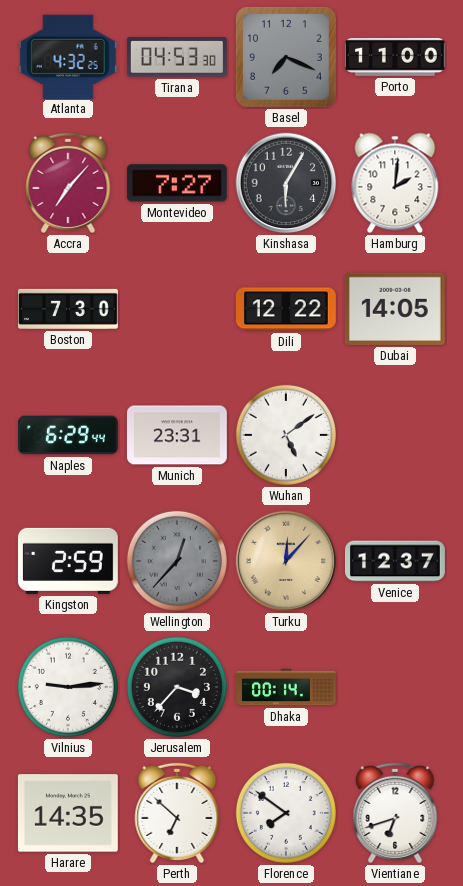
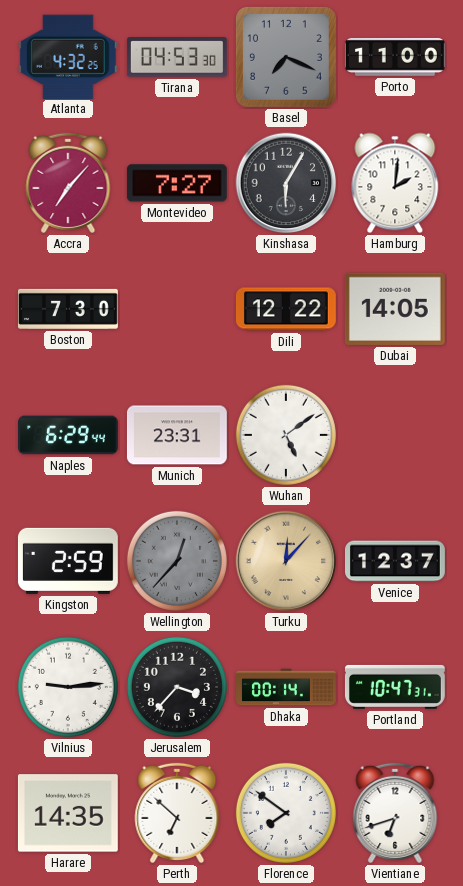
Portland: none -> 10:47
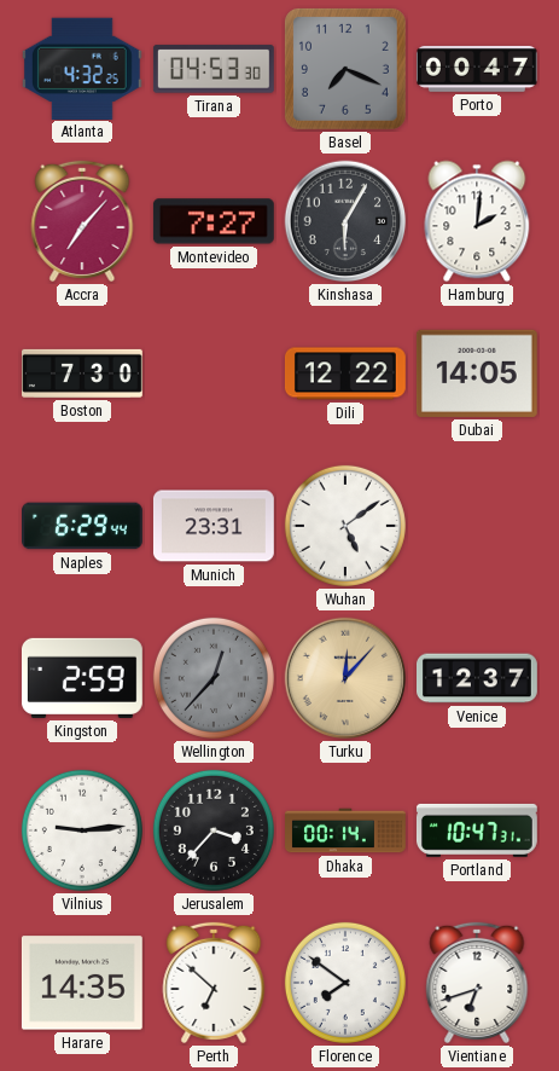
Porto: 11:00 -> 00:47
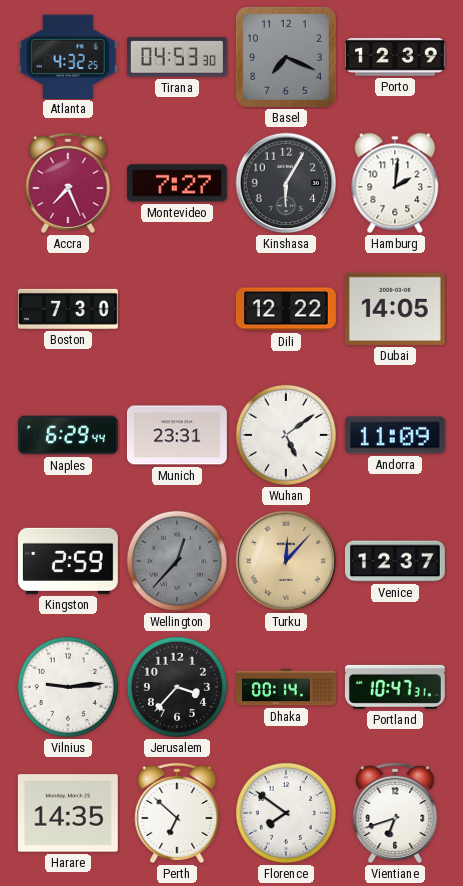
Porto: 00:47 -> 12:39
Accra: 7:07 -> 7:26
Andorra: none -> 11:09
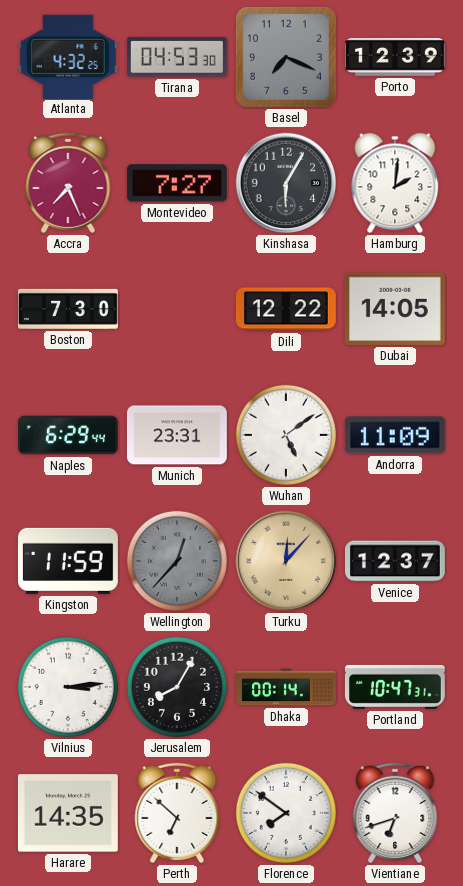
Kingston: 2:59 -> 11:59
Vilnius: 9:14 -> 3:14
Jerusalem: 3:37 -> 8:05
